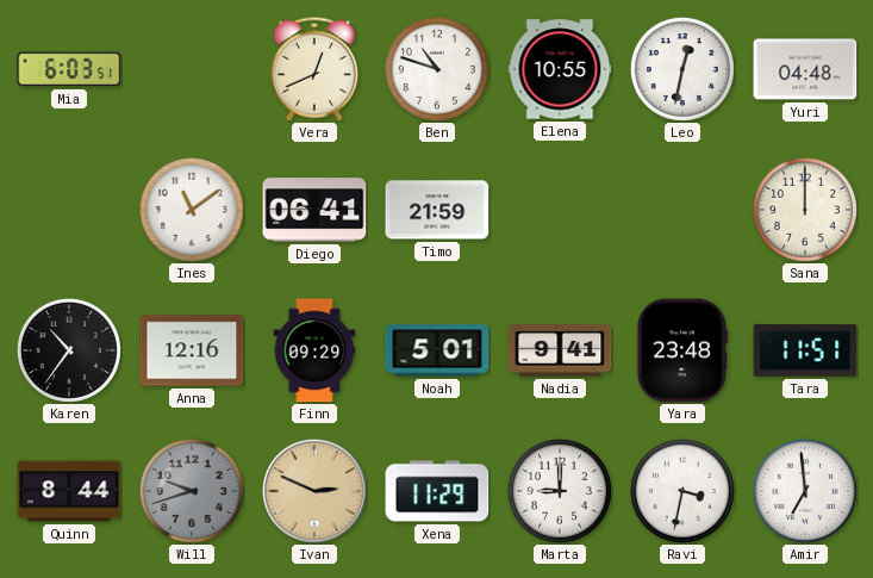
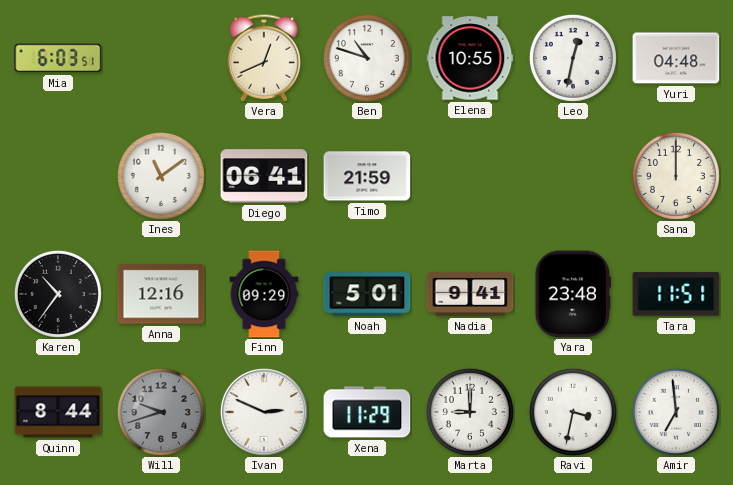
Ivan dial: champagne -> white
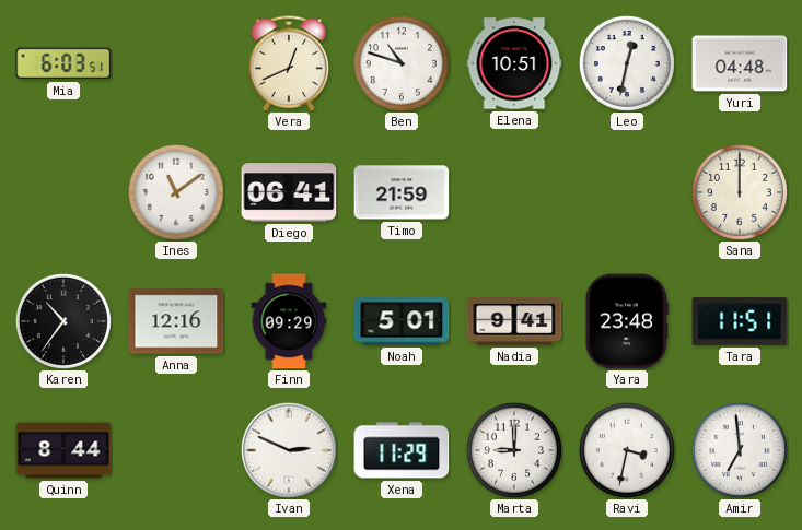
Elena: 10:55 -> 10:51
Will: 9:42 -> none
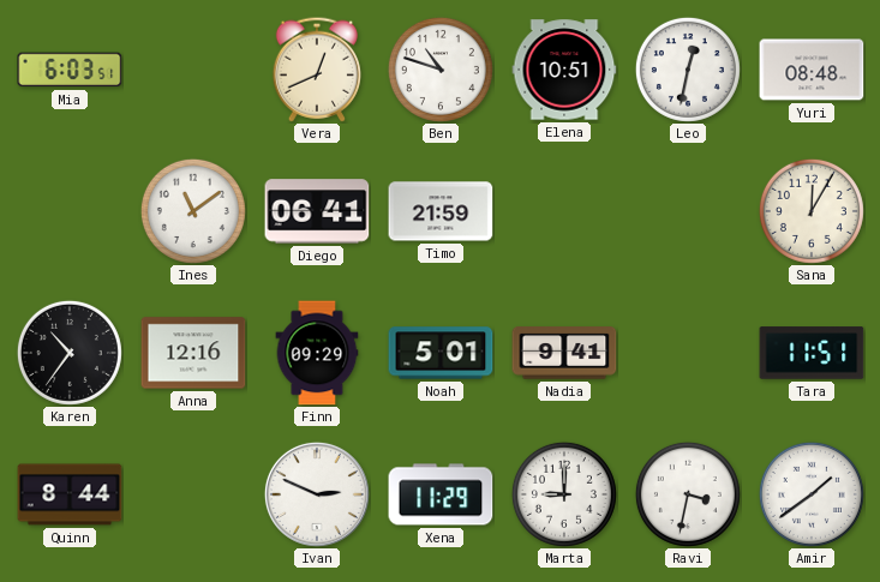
Yuri: 04:48 -> 08:48
Sana: 12:00 -> 12:05
Yara: 23:48 -> none
Amir: 6:59 -> 1:39
